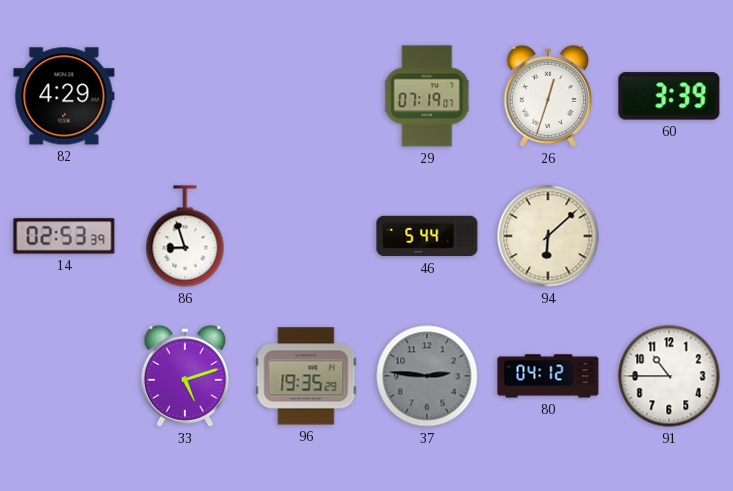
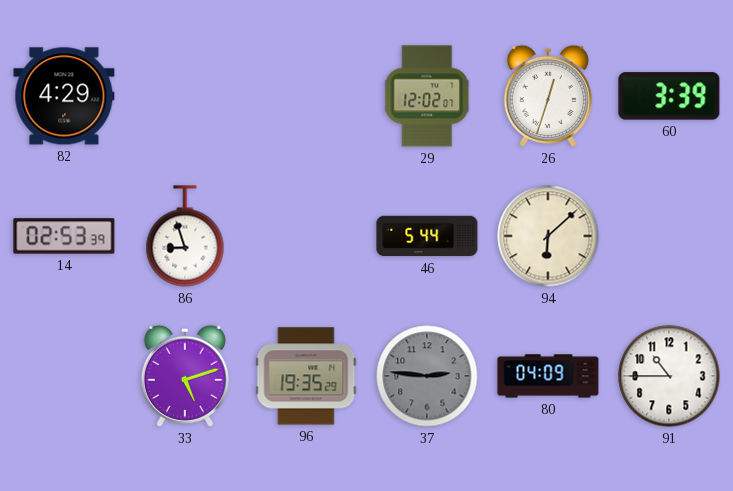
29: 07:19 -> 12:02
80: 04:12 -> 04:09
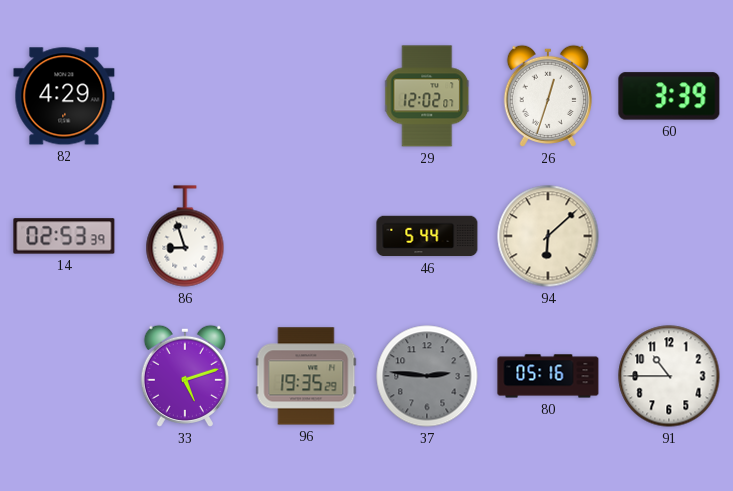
80: 04:09 -> 05:16
